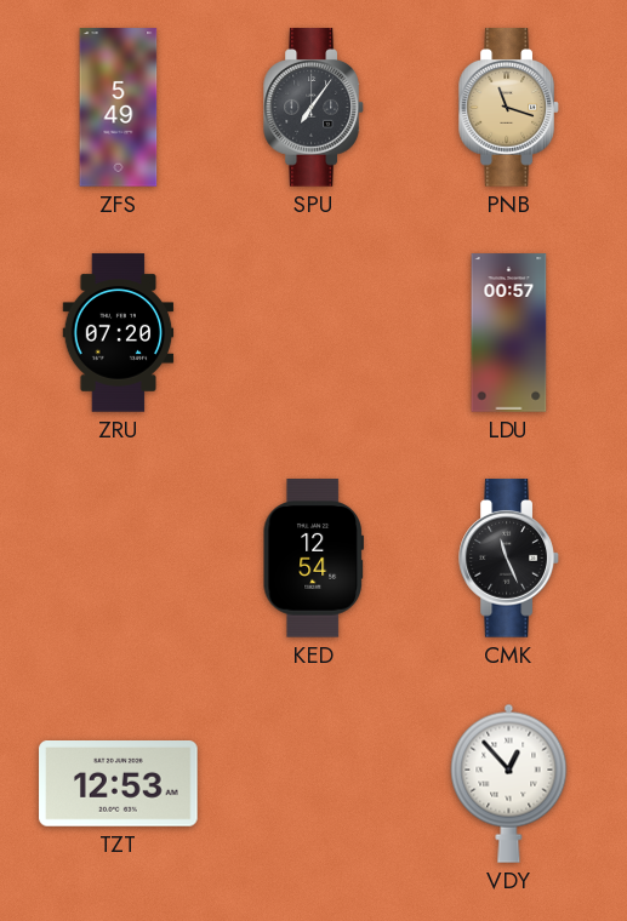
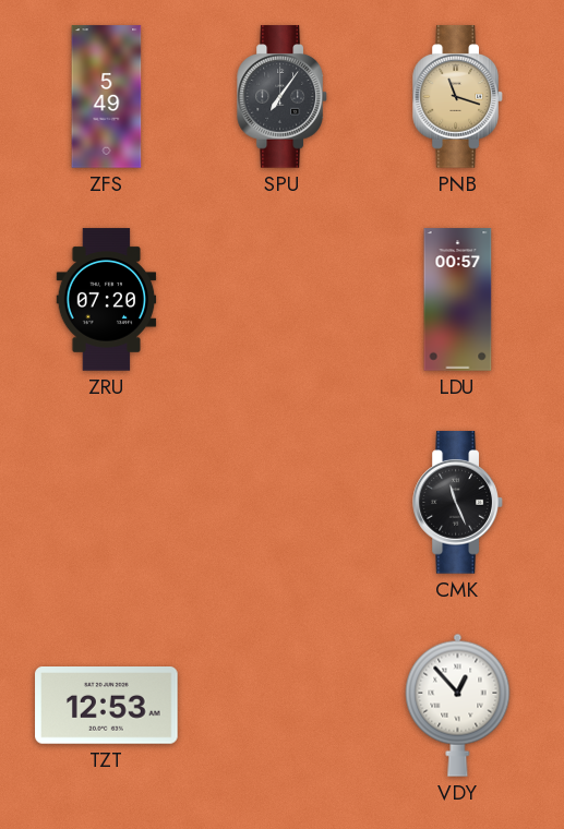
KED: 12:54 -> none
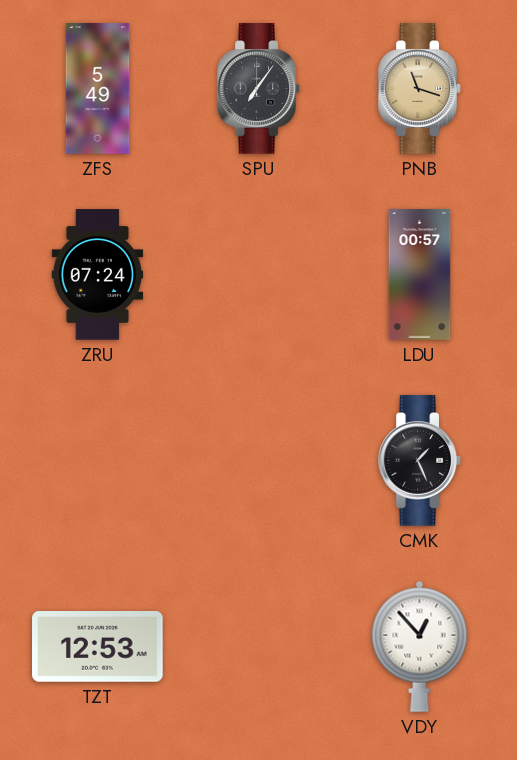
ZRU: 07:20 -> 07:24
CMK: 11:26 -> 1:26
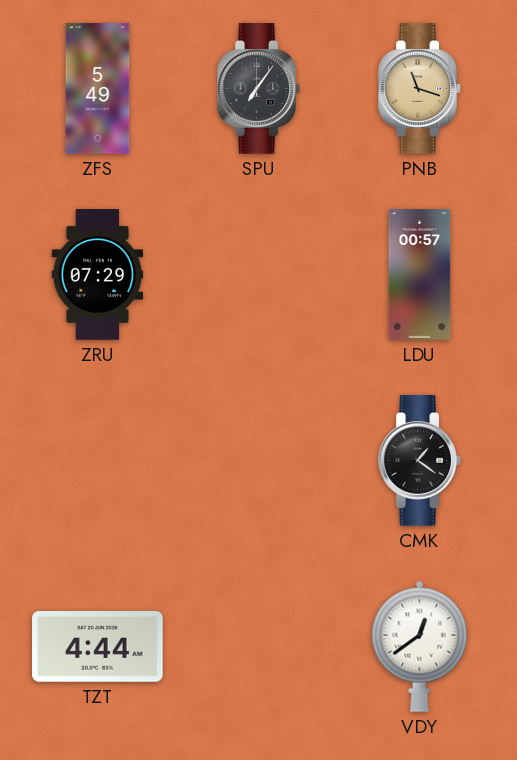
ZRU: 07:24 -> 07:29
CMK: 1:26 -> 1:21
TZT: 12:53 -> 4:44
VDY: 12:53 -> 12:39
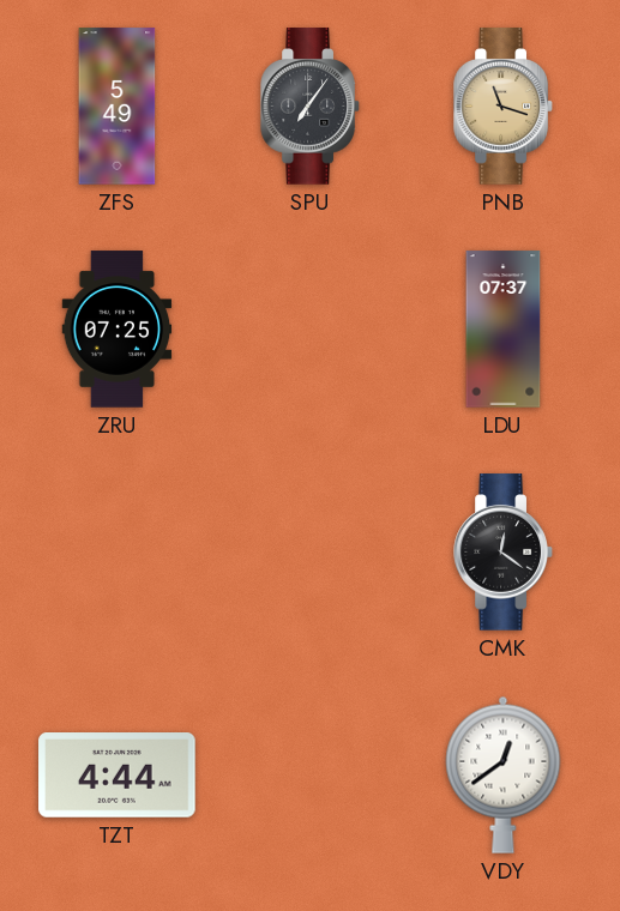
ZRU: 07:29 -> 07:25
LDU: 00:57 -> 07:37
CMK: 1:21 -> 12:21
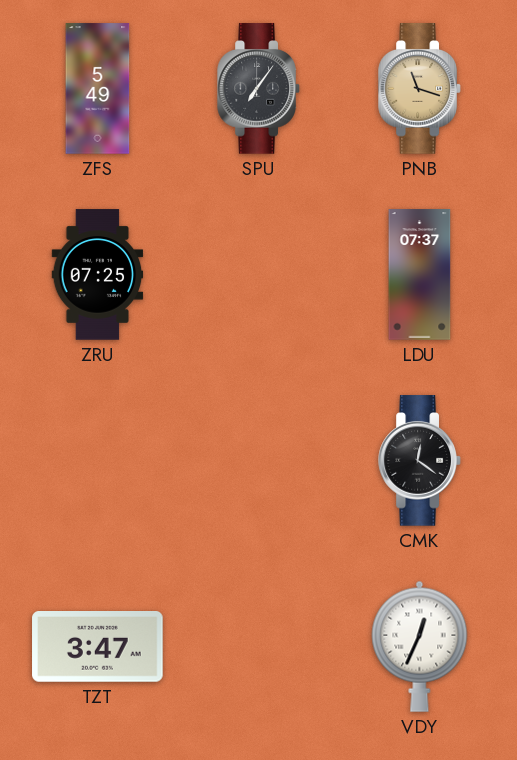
TZT: 4:44 -> 3:47
VDY: 12:39 -> 12:34
